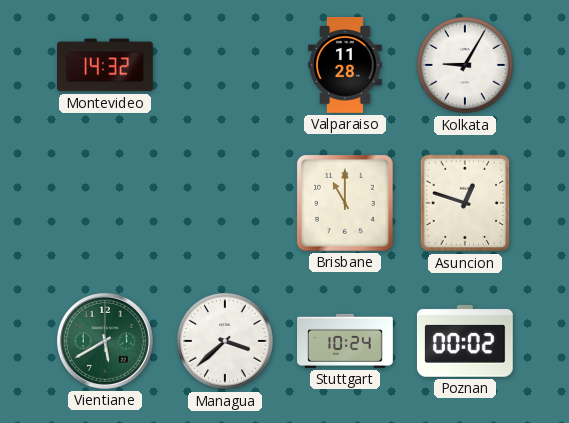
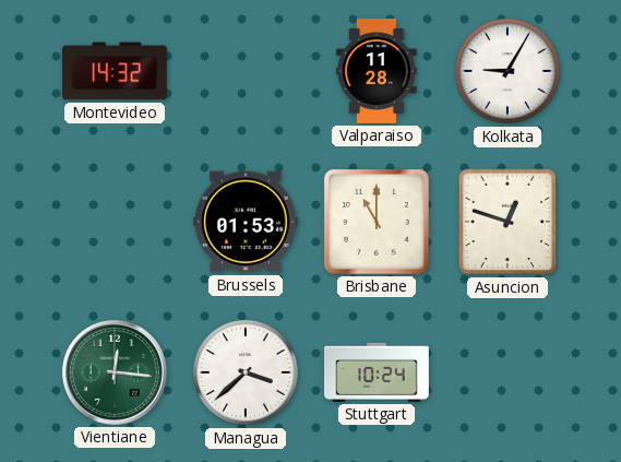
Brussels: none -> 01:53
Vientiane: 5:40 -> 12:16
Poznan: 00:02 -> none
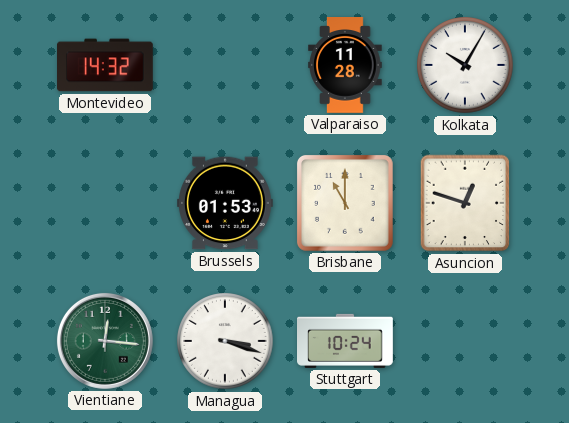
Kolkata: 9:05 -> 10:05
Managua: 3:38 -> 3:18
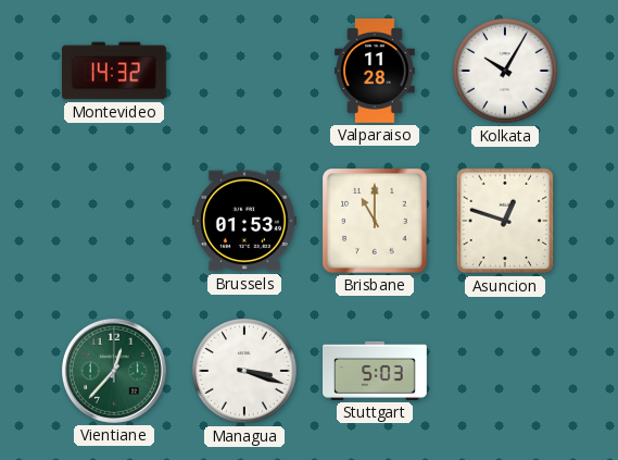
Vientiane: 12:16 -> 12:37
Stuttgart: 10:24 -> 5:03
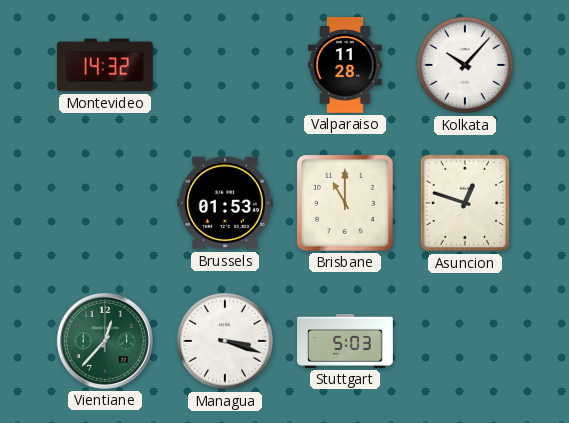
Kolkata: 10:05 -> 10:07
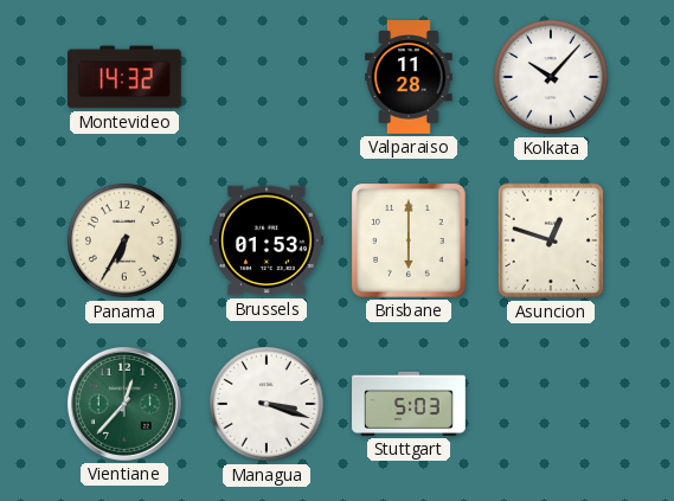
Panama: none -> 6:35
Brisbane: 11:00 -> 6:00
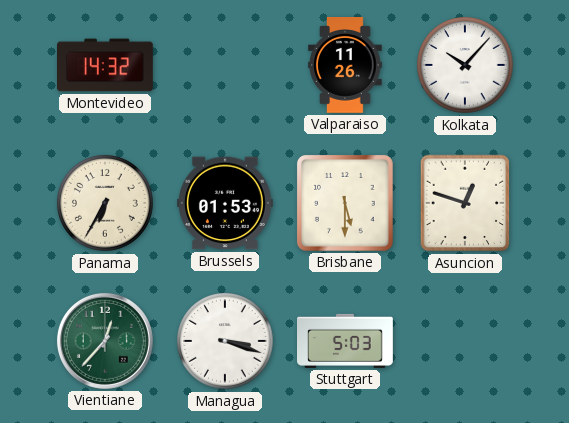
Valparaiso: 11:28 -> 11:26
Brisbane: 6:00 -> 5:30
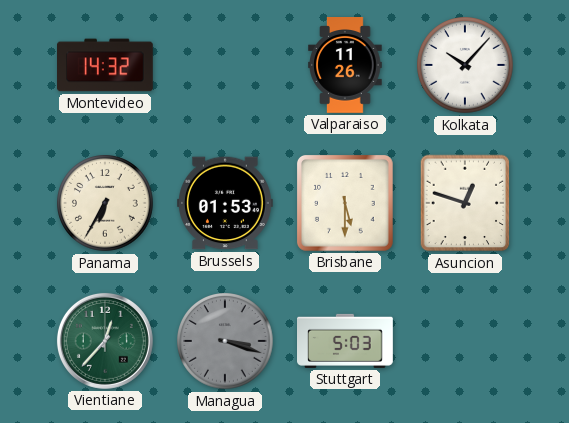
Managua dial: white -> grey
